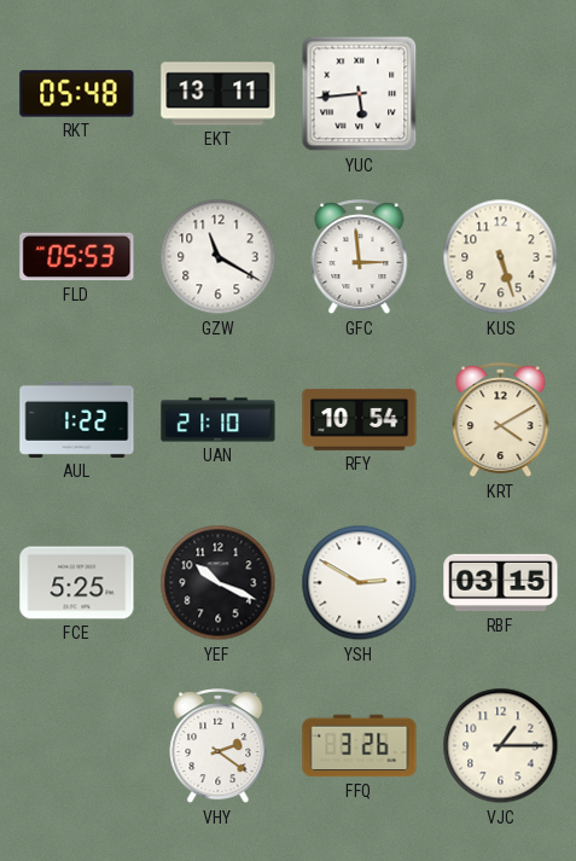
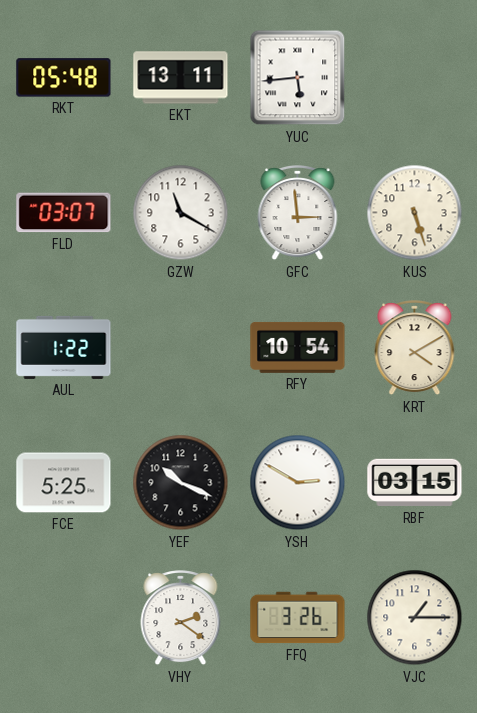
FLD: 05:53 -> 03:07
UAN: 21:10 -> none
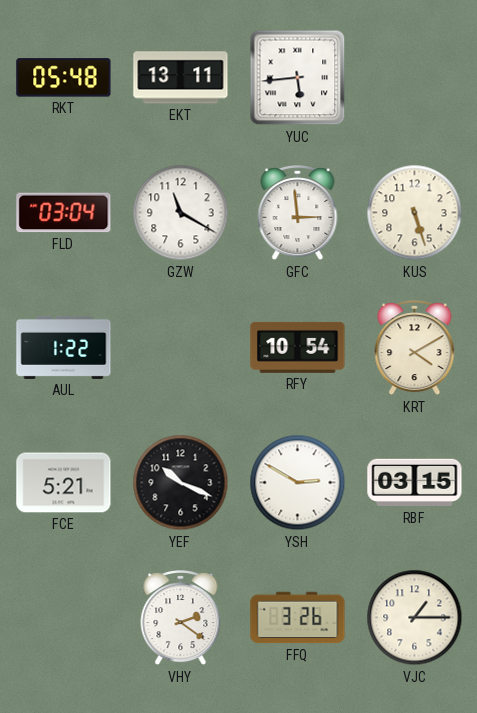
FLD: 03:07 -> 03:04
FCE: 5:25 -> 5:21
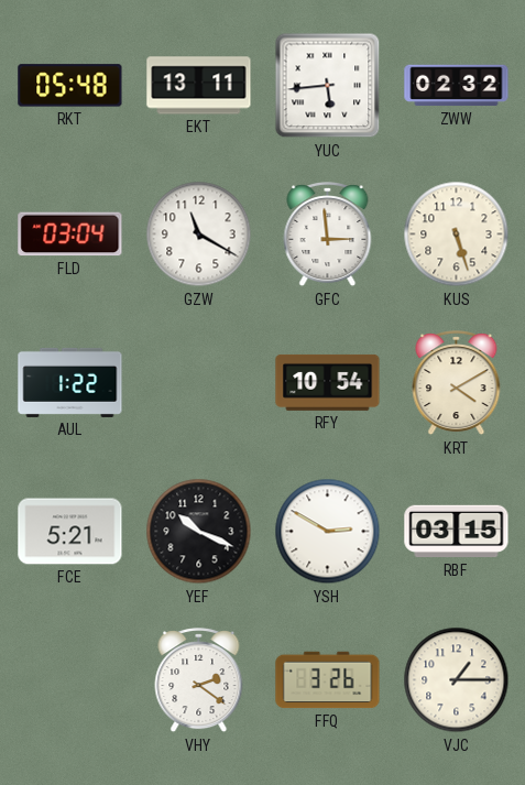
ZWW: none -> 02:32
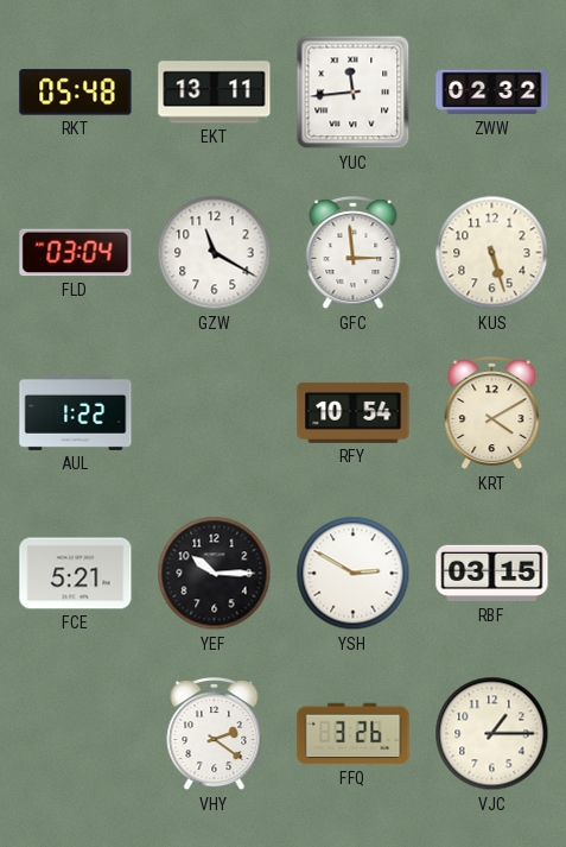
YUC: 5:44 -> 11:44
YEF: 10:19 -> 10:15
